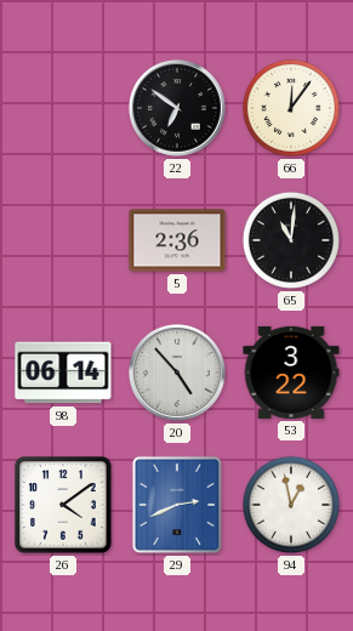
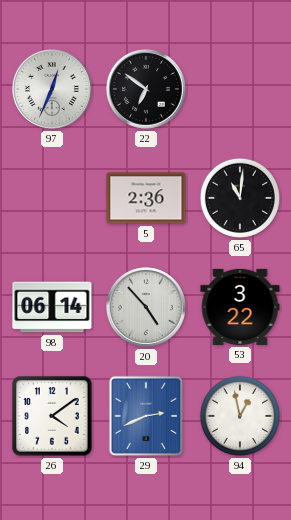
97: none -> 12:34
66: 12:06 -> none
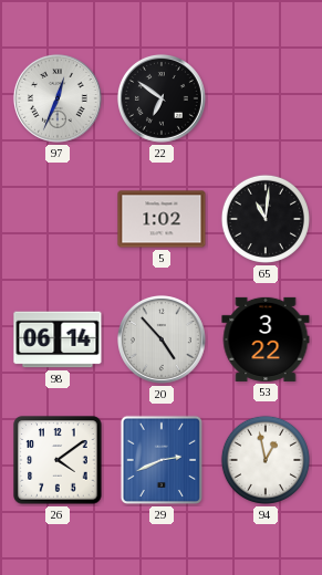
5: 2:36 -> 1:02
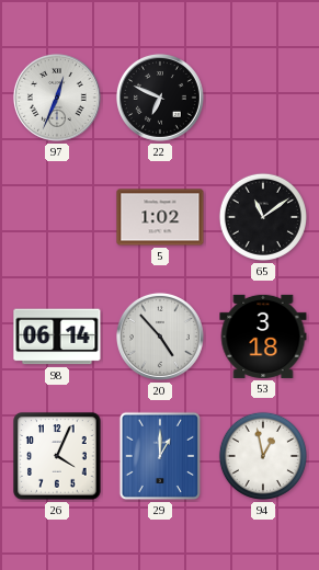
22: 6:51 -> 6:49
65: 11:01 -> 11:09
53: 3:22 -> 3:18
26: 4:09 -> 4:04
29: 2:41 -> 1:00
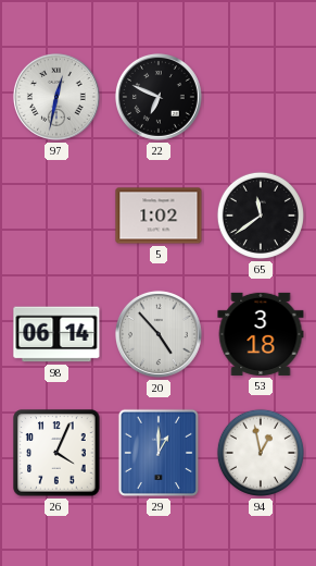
97: 12:34 -> 12:32
65: 11:09 -> 11:39
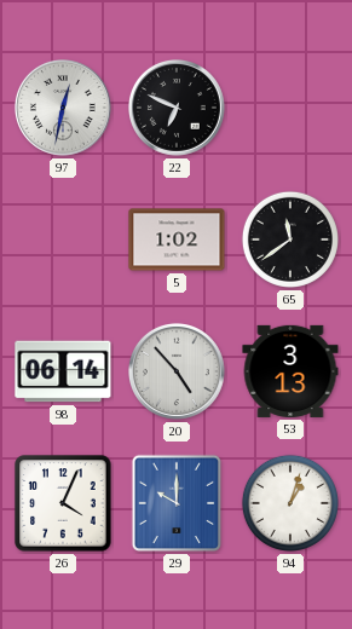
53: 3:18 -> 3:13
29: 1:00 -> 10:00
94: 12:58 -> 1:03
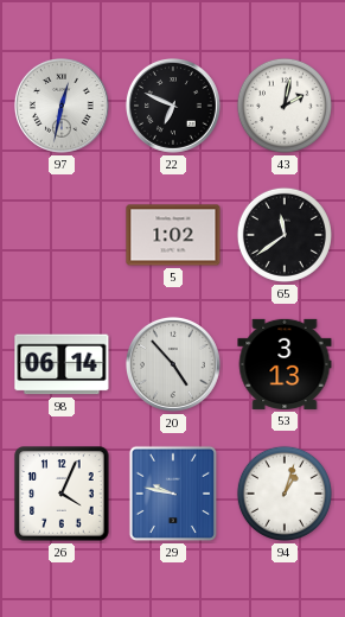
43: none -> 2:02
29: 10:00 -> 9:47
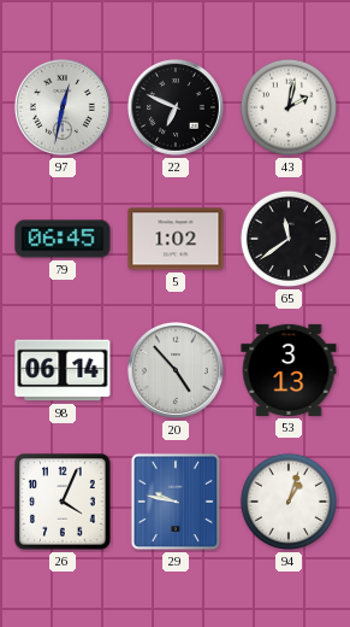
79: none -> 06:45
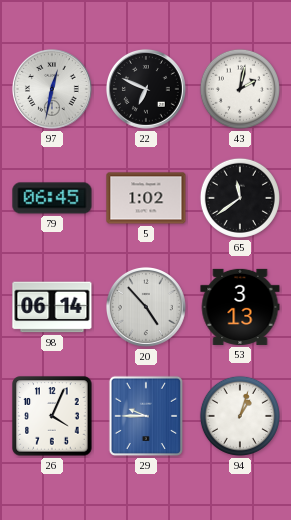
29: 9:47 -> 9:45
